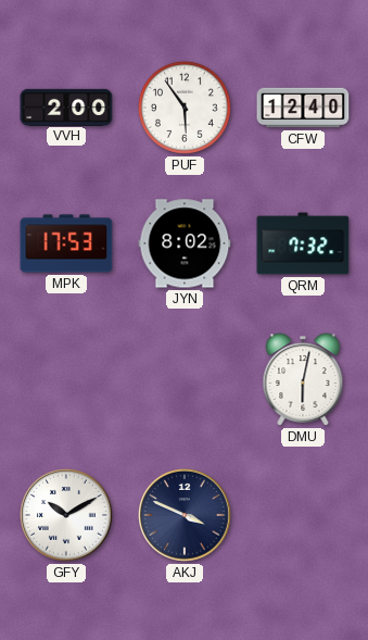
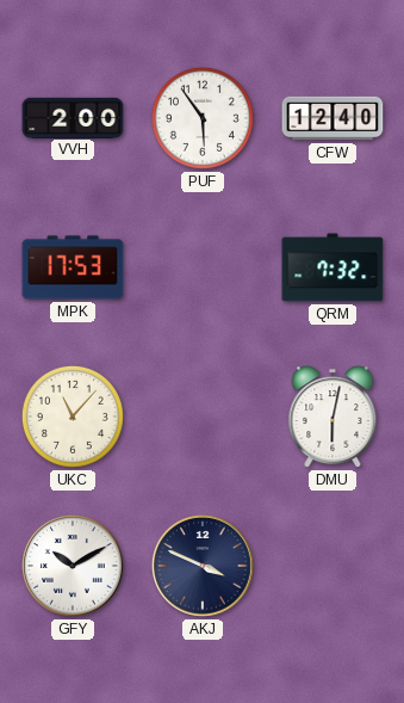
JYN: 8:02 -> none
UKC: none -> 11:07
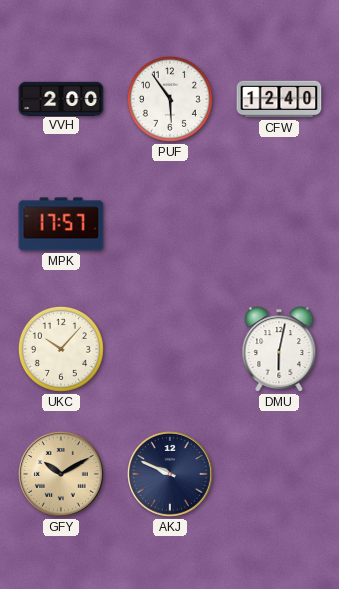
MPK: 17:53 -> 17:57
QRM: 7:32 -> none
UKC: 11:07 -> 10:07
GFY dial: white -> champagne
AKJ: 3:49 -> 9:49
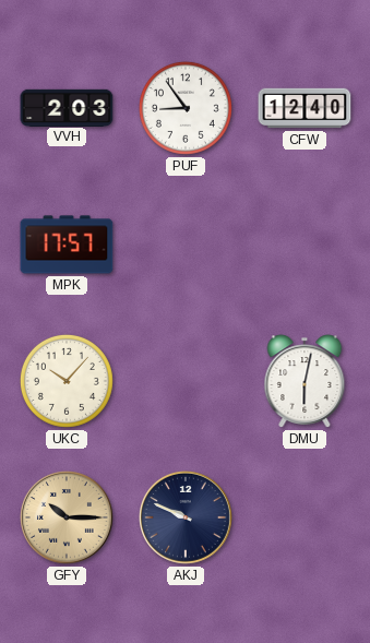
VVH: 2:00 -> 2:03
PUF: 5:54 -> 8:54
GFY: 10:10 -> 10:15
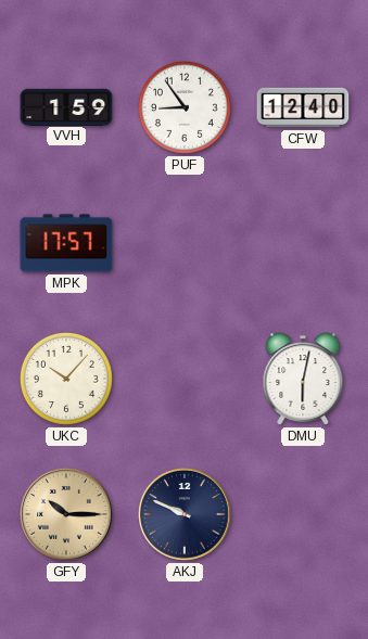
VVH: 2:03 -> 1:59
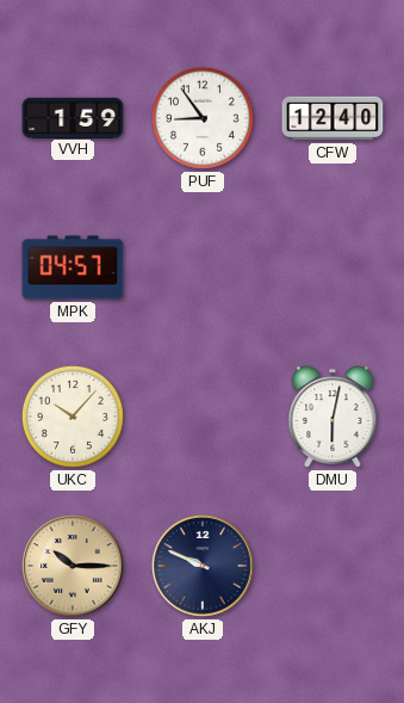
MPK: 17:57 -> 04:57
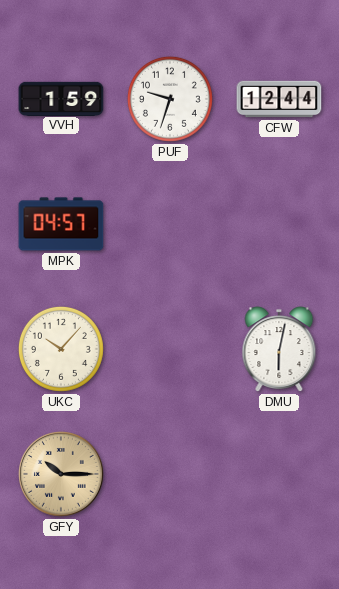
PUF: 8:54 -> 9:33
CFW: 12:40 -> 12:44
AKJ: 9:49 -> none
